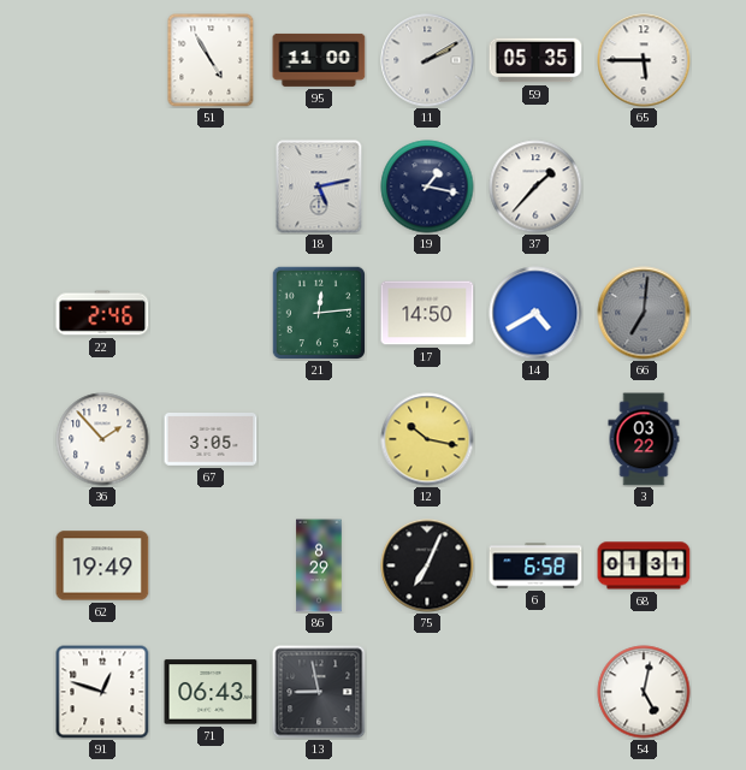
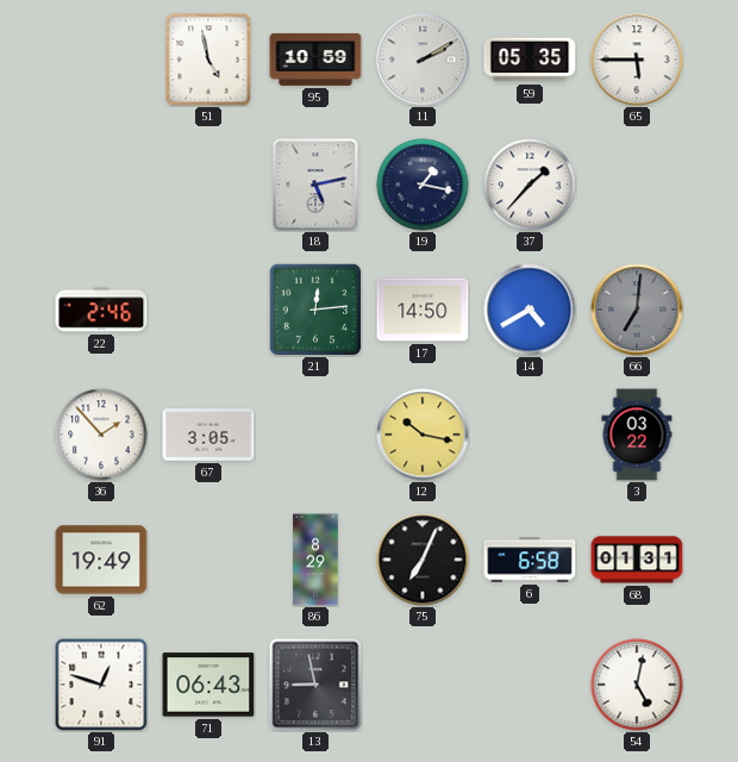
51: 4:55 -> 4:58
95: 11:00 -> 10:59
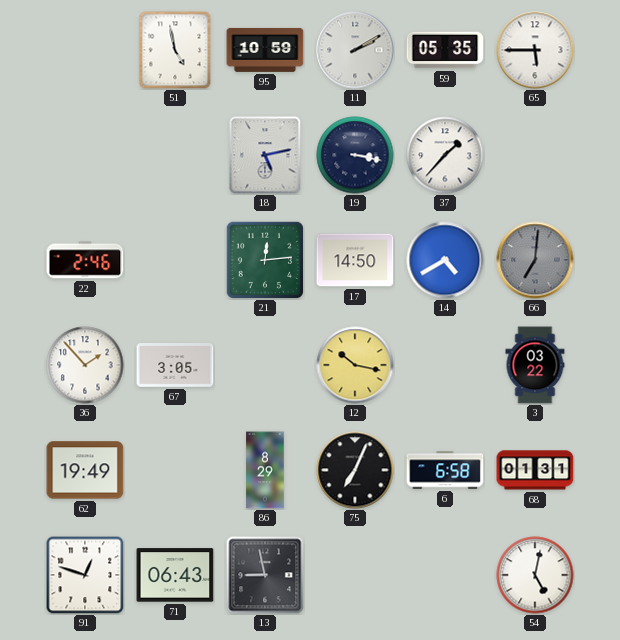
19: 1:17 -> 3:17
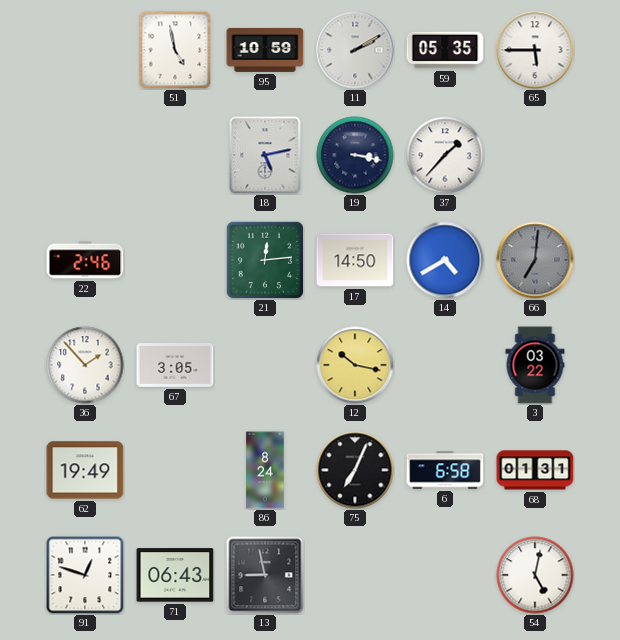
86: 8:29 -> 8:24
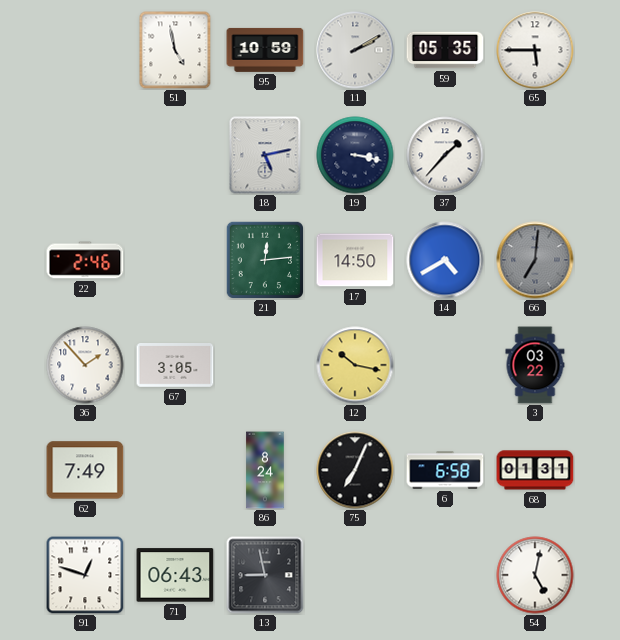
62: 19:49 -> 7:49
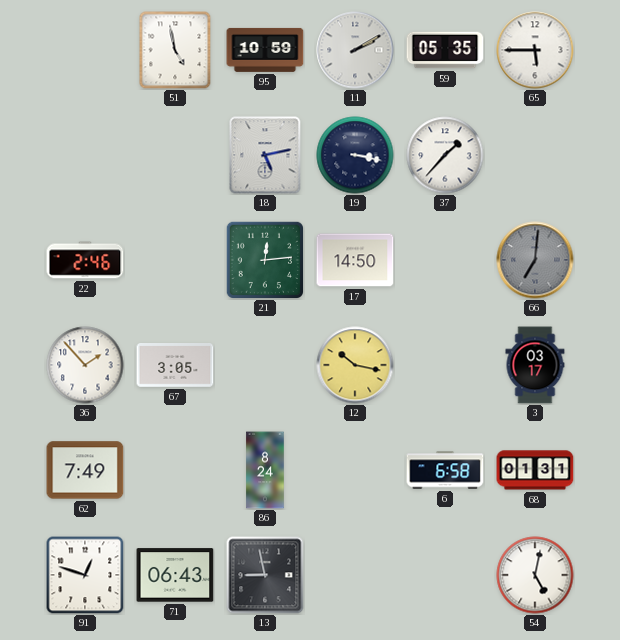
14: 4:40 -> none
3: 03:22 -> 03:17
75: 7:04 -> none
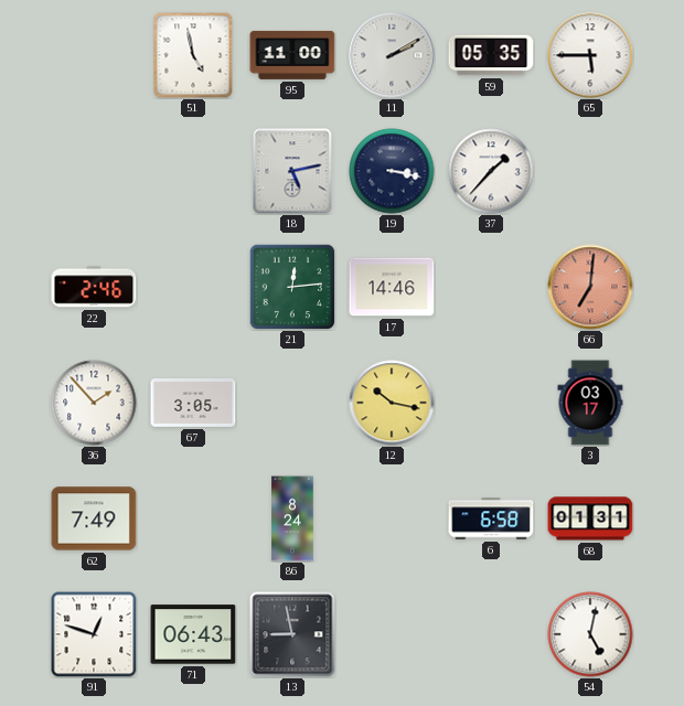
95: 10:59 -> 11:00
17: 14:50 -> 14:46
66 dial: grey -> salmon
